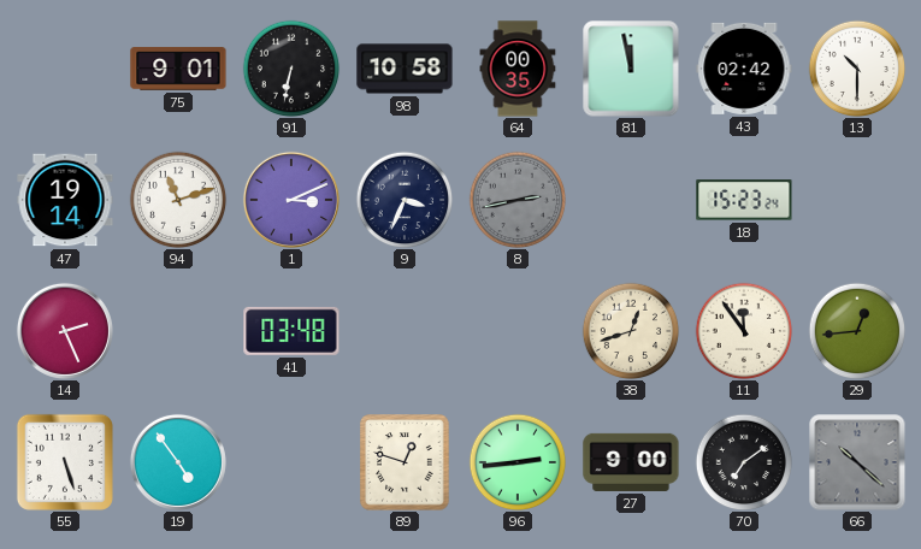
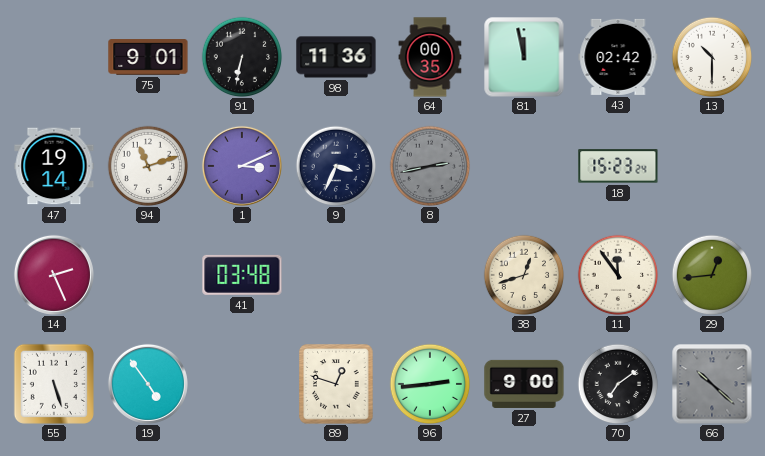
98: 10:58 -> 11:36
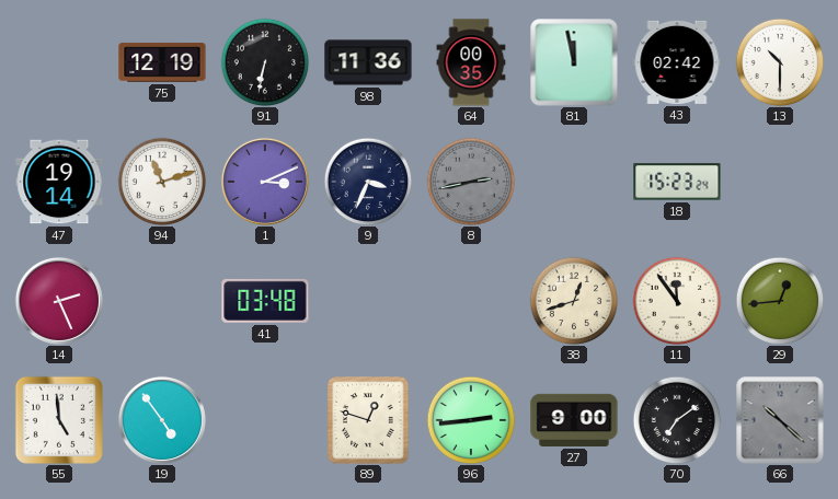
75: 9:01 -> 12:19
55: 5:27 -> 4:59
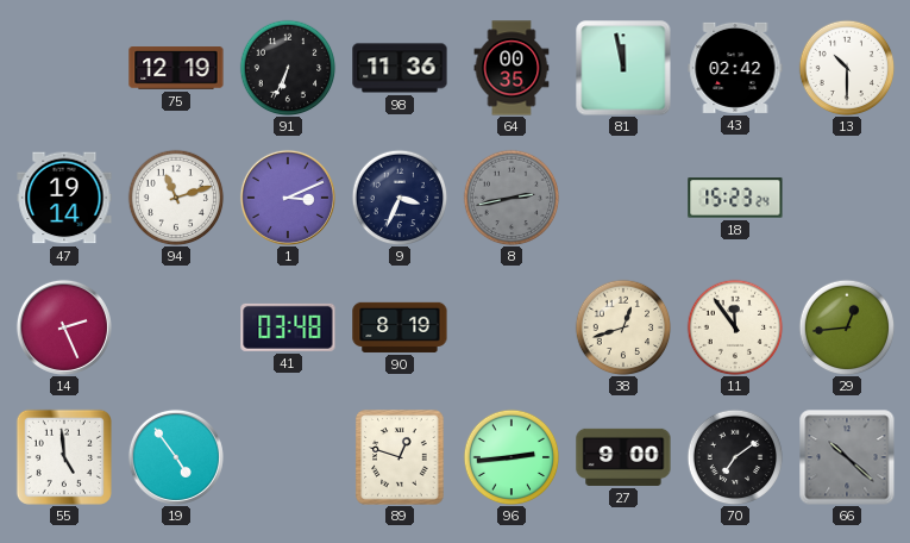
91: 6:32 -> 6:34
90: none -> 8:19
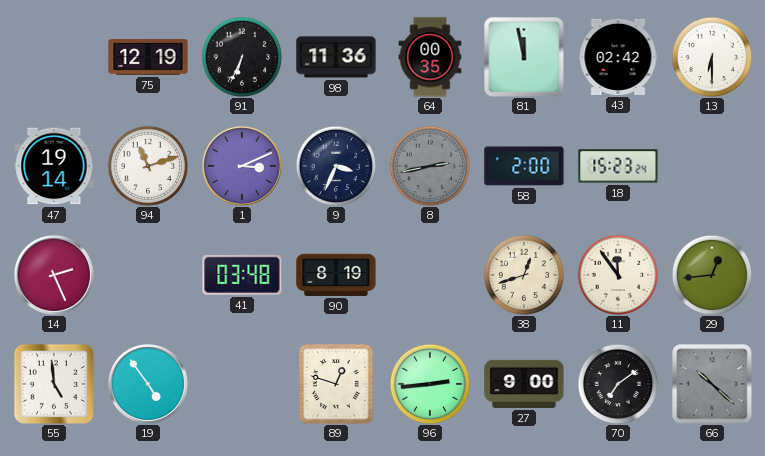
13: 10:30 -> 6:30
58: none -> 2:00
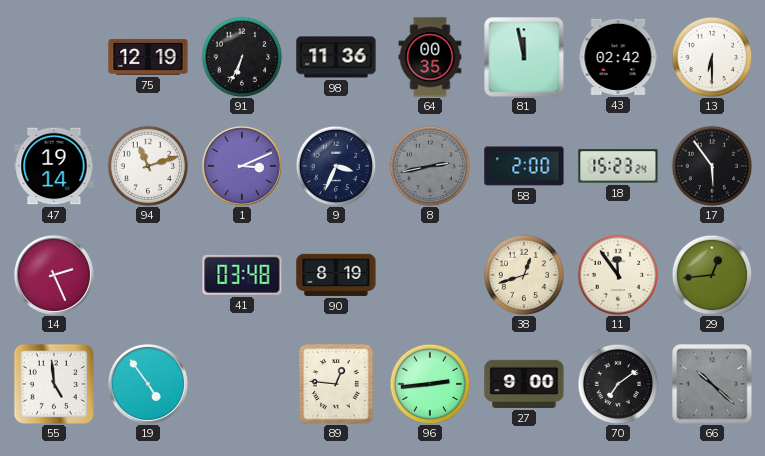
17: none -> 5:54
89: 12:48 -> 12:46
